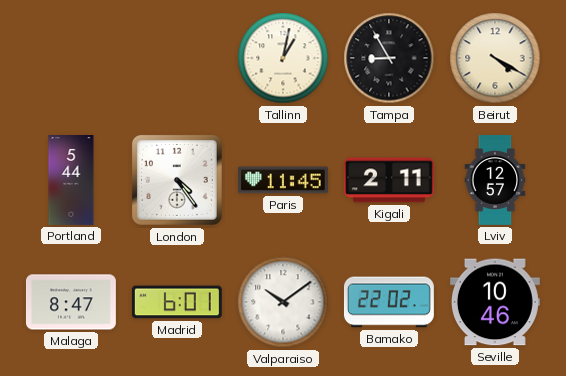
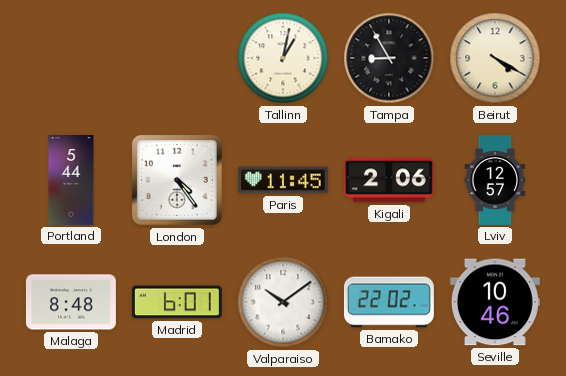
Kigali: 2:11 -> 2:06
Malaga: 8:47 -> 8:48
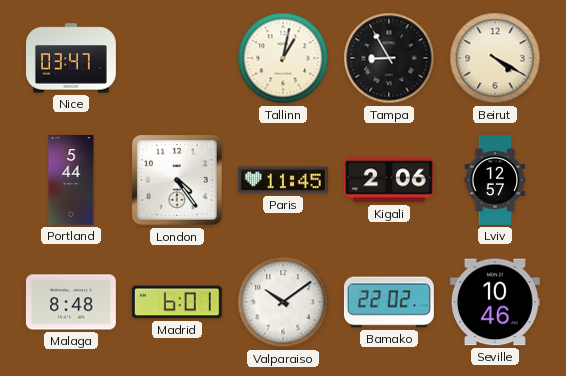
Nice: none -> 03:47
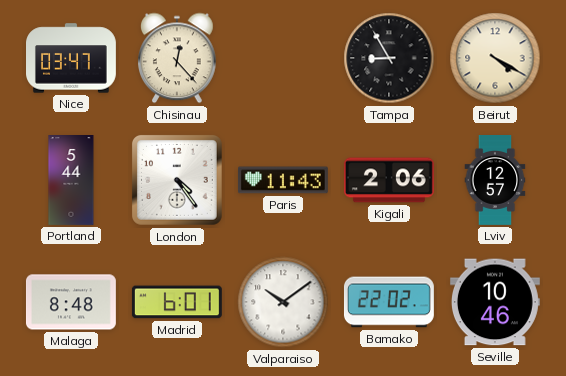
Chisinau: none -> 12:23
Tallinn: 1:02 -> none
Paris: 11:45 -> 11:43
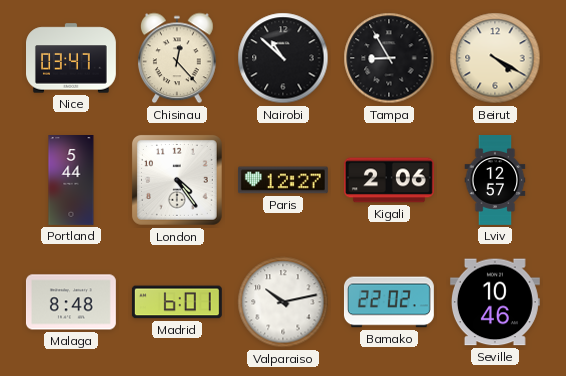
Nairobi: none -> 10:52
Paris: 11:43 -> 12:27
Valparaiso: 10:09 -> 10:13
